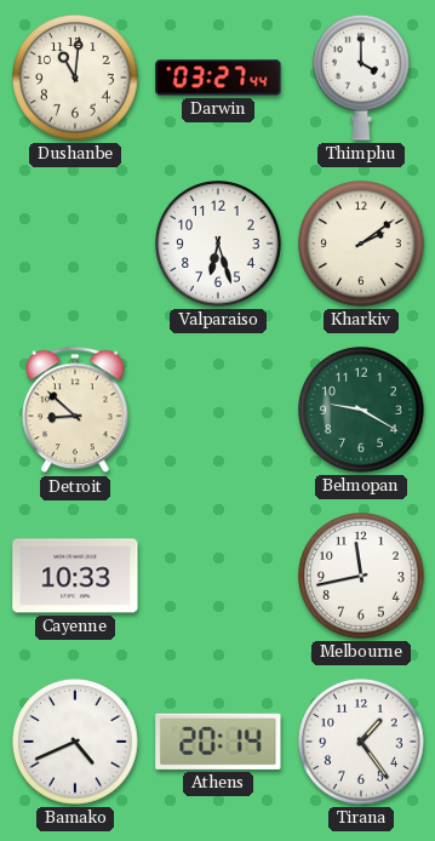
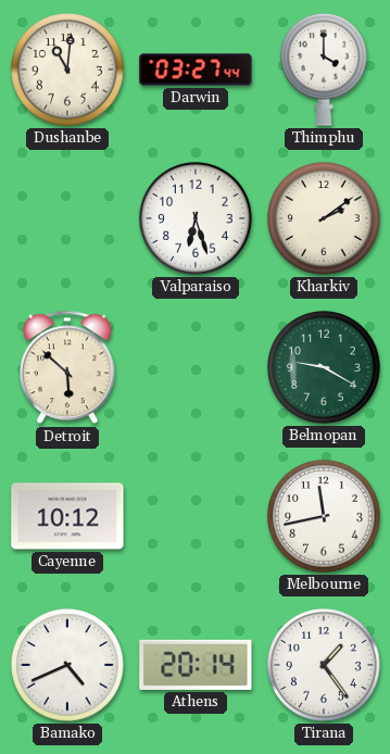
Detroit: 8:52 -> 5:52
Cayenne: 10:33 -> 10:12
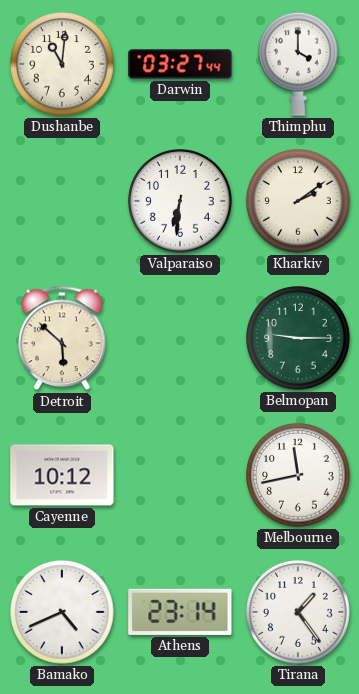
Valparaiso: 6:27 -> 6:31
Belmopan: 9:20 -> 9:15
Athens: 20:14 -> 23:14
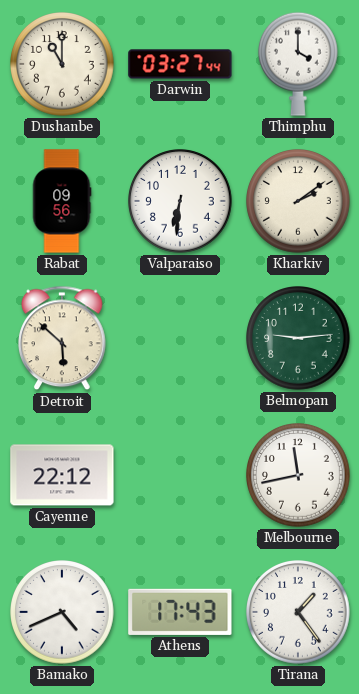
Dushanbe: 11:01 -> 11:00
Rabat: none -> 09:56
Belmopan: 9:15 -> 9:14
Cayenne: 10:12 -> 22:12
Athens: 23:14 -> 17:43
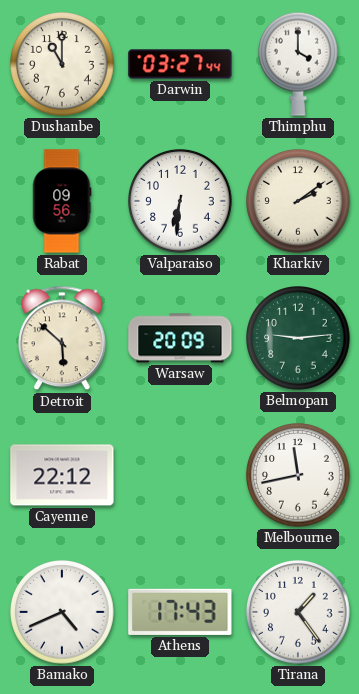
Warsaw: none -> 20:09
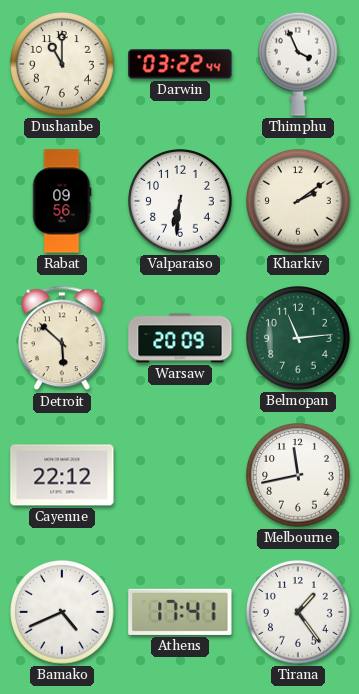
Darwin: 03:27 -> 03:22
Thimphu: 4:00 -> 3:56
Belmopan: 9:14 -> 11:14
Athens: 17:43 -> 17:41
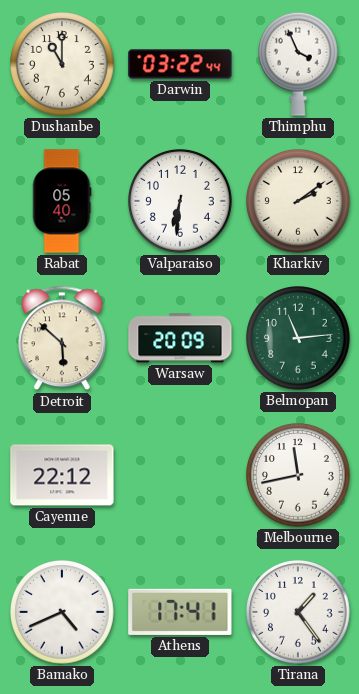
Rabat: 09:56 -> 05:40
